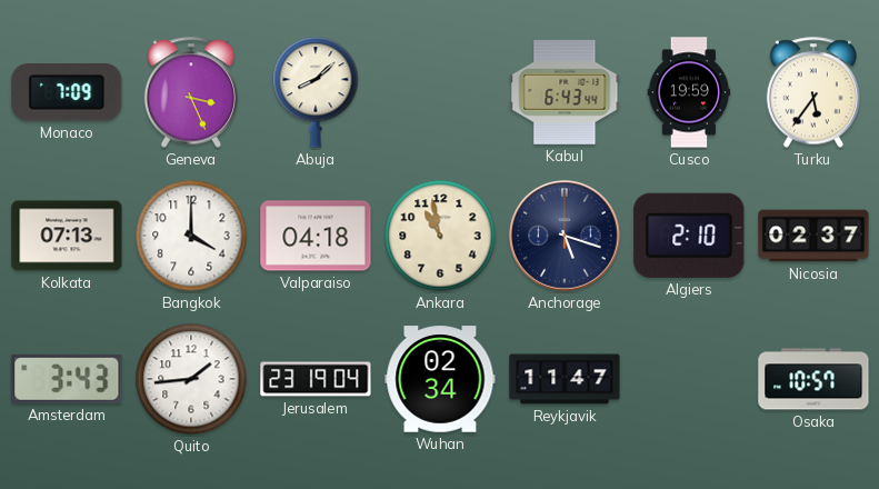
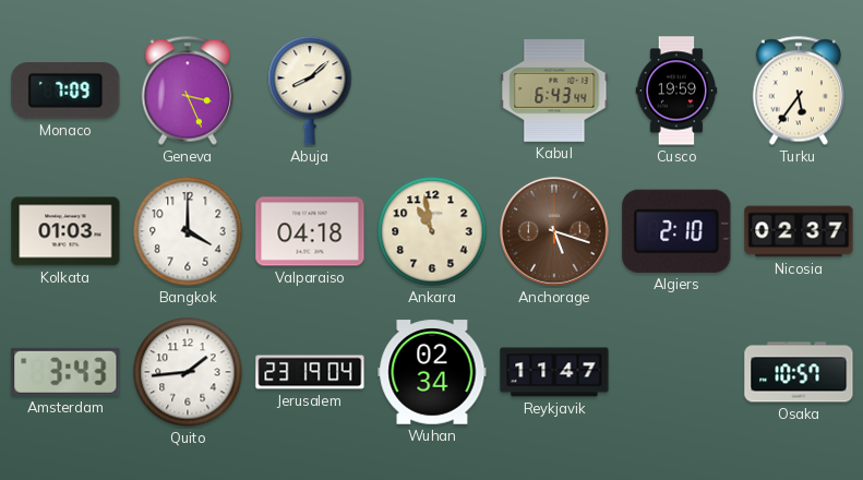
Kolkata: 07:13 -> 01:03
Anchorage dial: navy -> brown
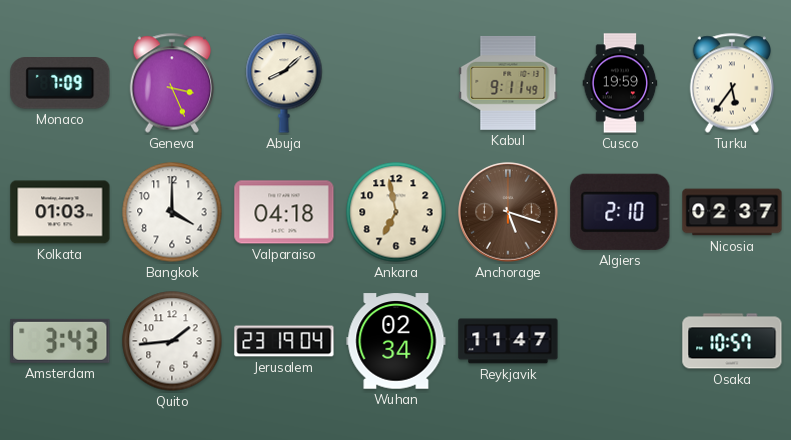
Kabul: 6:43 -> 9:11
Ankara: 10:58 -> 6:58
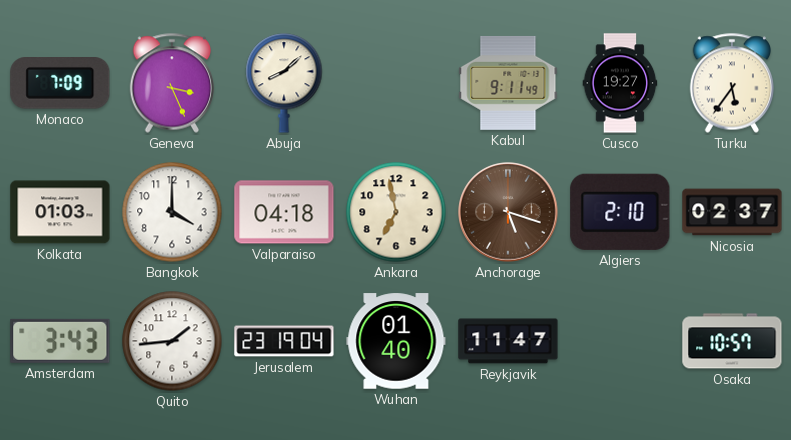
Cusco: 19:59 -> 19:27
Wuhan: 02:34 -> 01:40
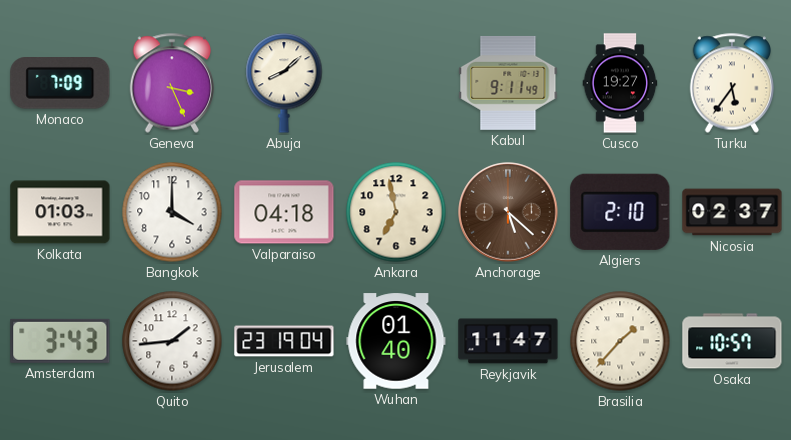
Anchorage: 5:18 -> 5:22
Brasilia: none -> 1:37
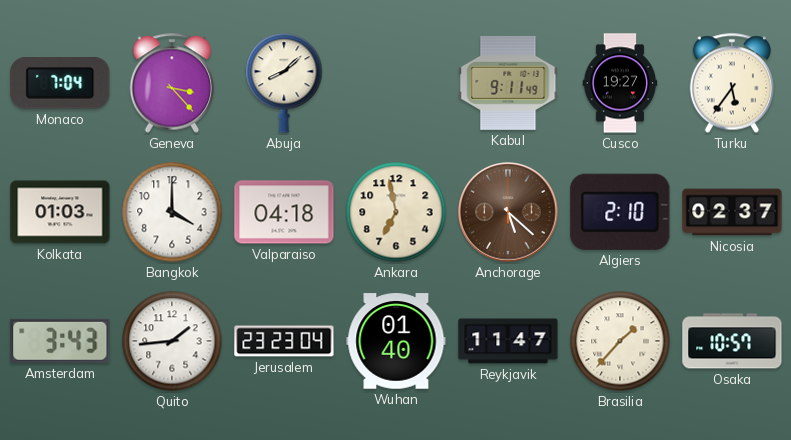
Monaco: 7:09 -> 7:04
Geneva: 3:26 -> 3:23
Jerusalem: 23:19 -> 23:23
